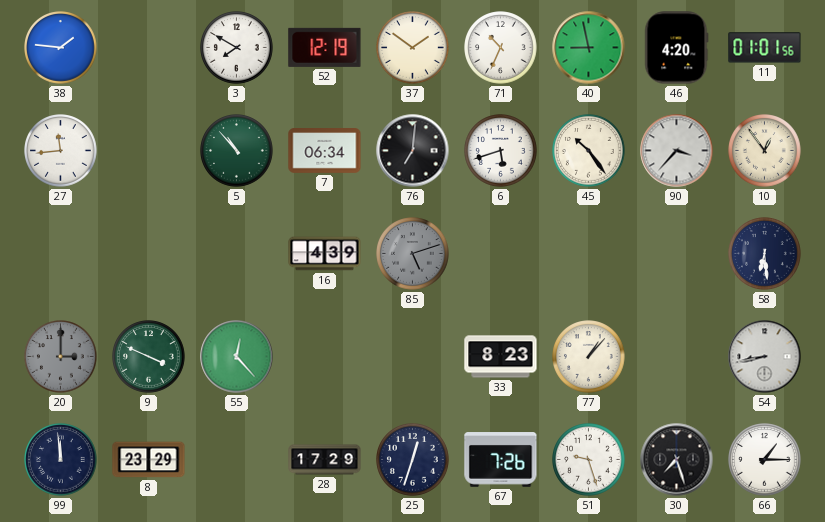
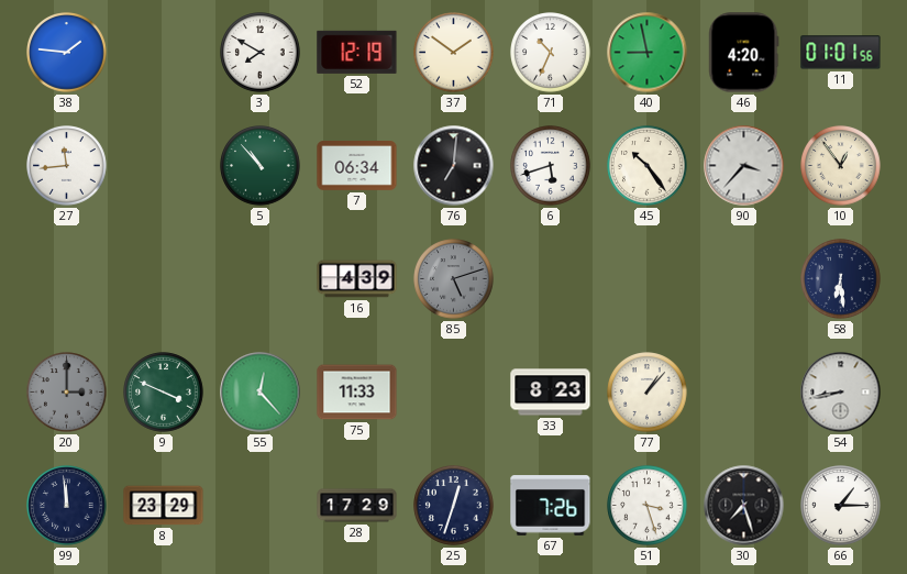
75: none -> 11:33
51: 9:27 -> 3:27
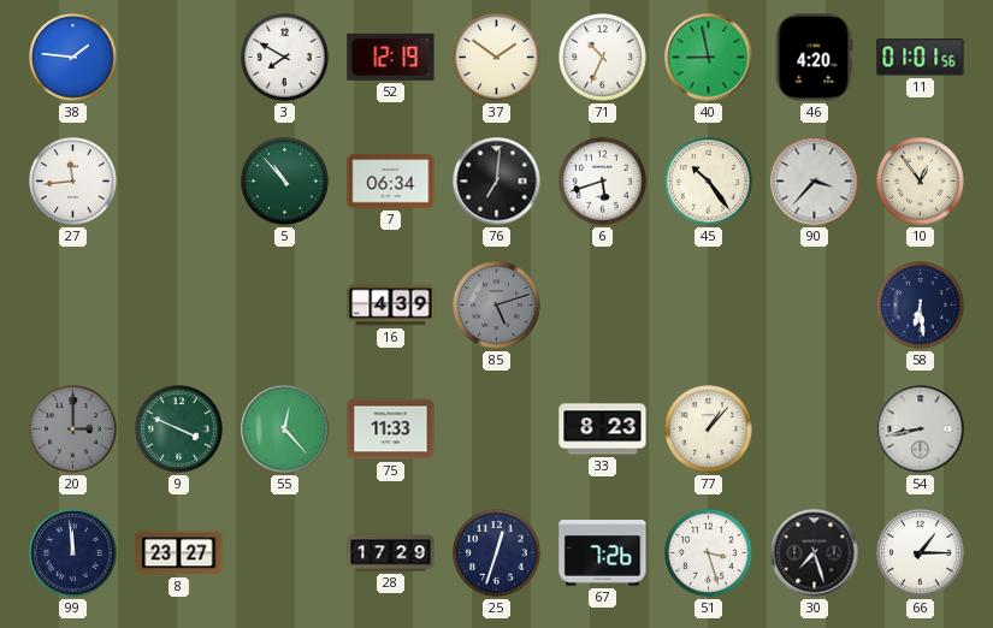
8: 23:29 -> 23:27
